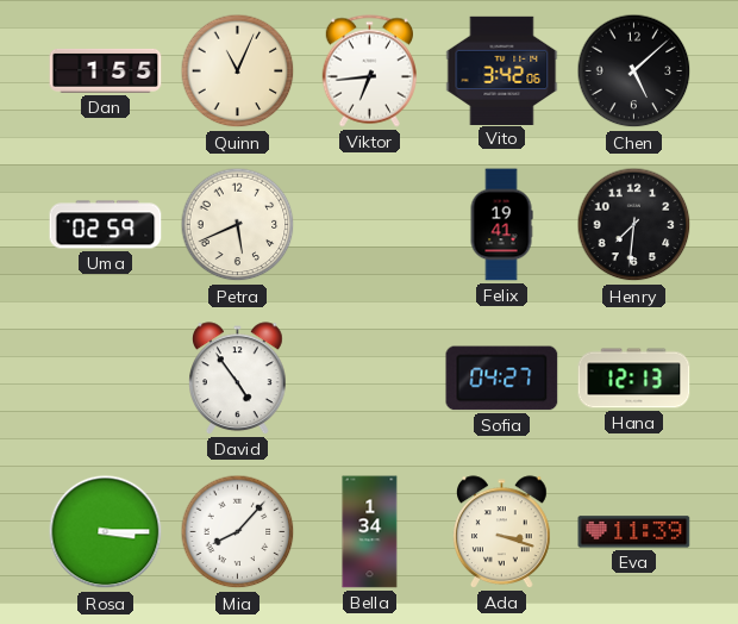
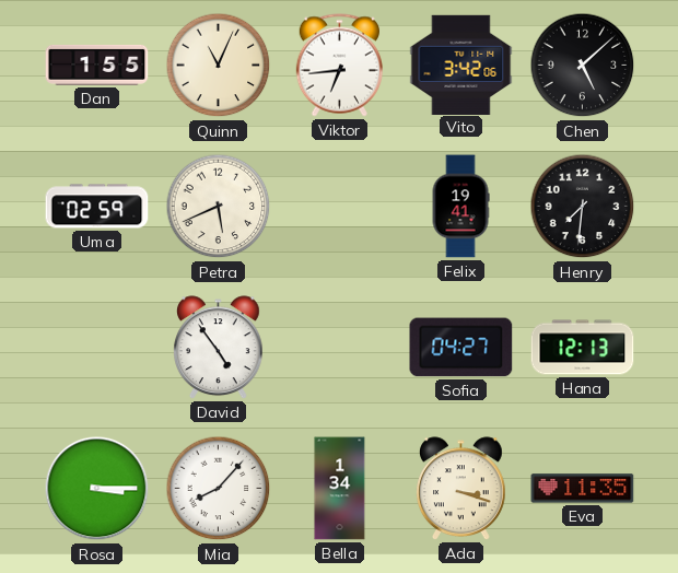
Eva: 11:39 -> 11:35
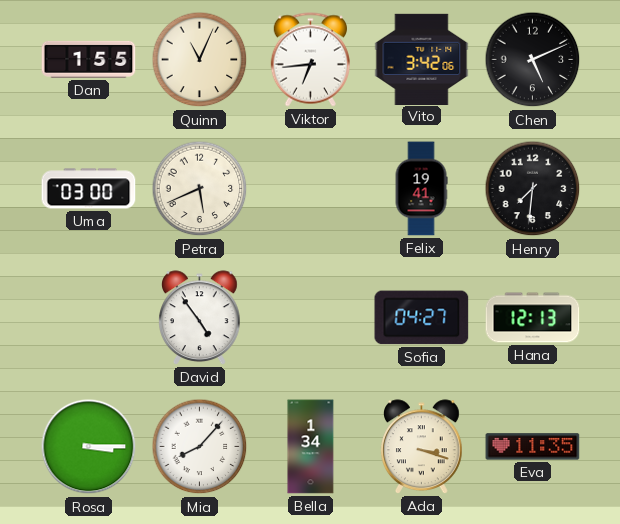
Chen: 5:08 -> 5:11
Uma: 02:59 -> 03:00
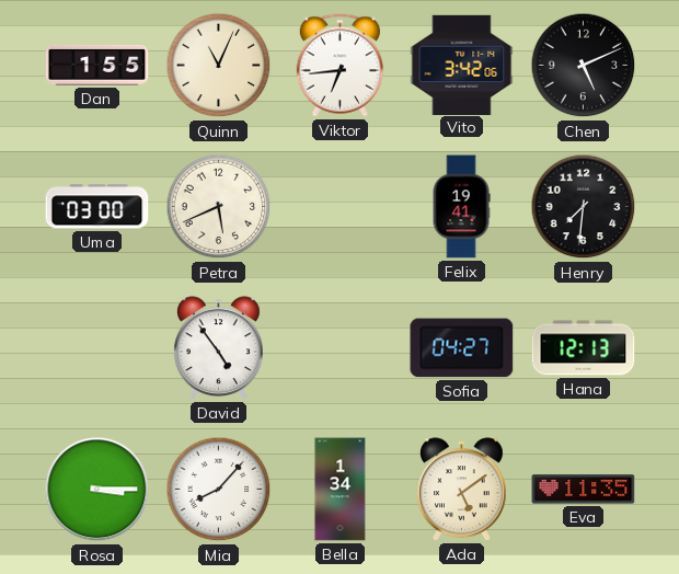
Ada: 3:18 -> 5:09
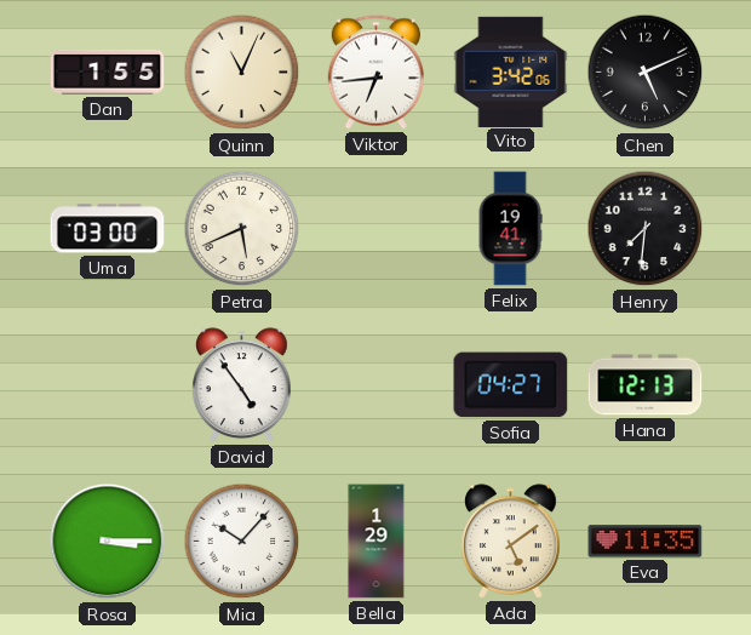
Mia: 8:07 -> 10:07
Bella: 1:34 -> 1:29
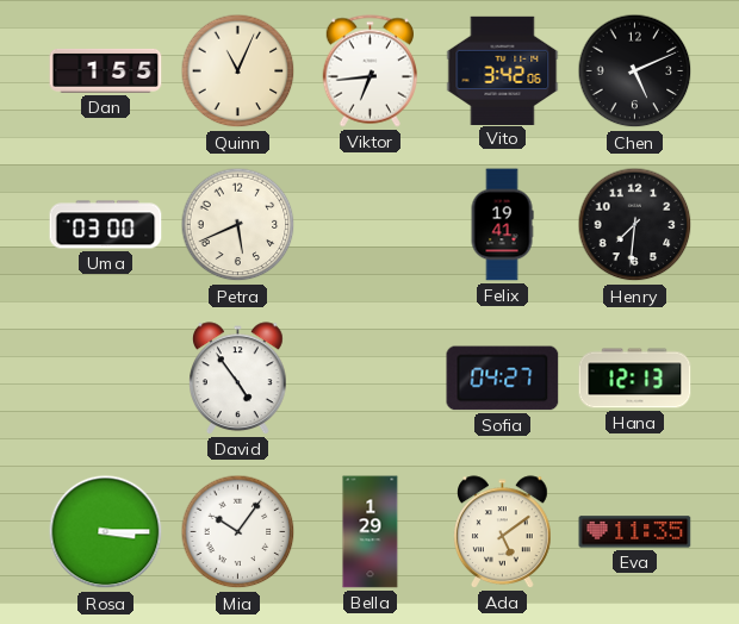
Mia: 10:07 -> 10:06
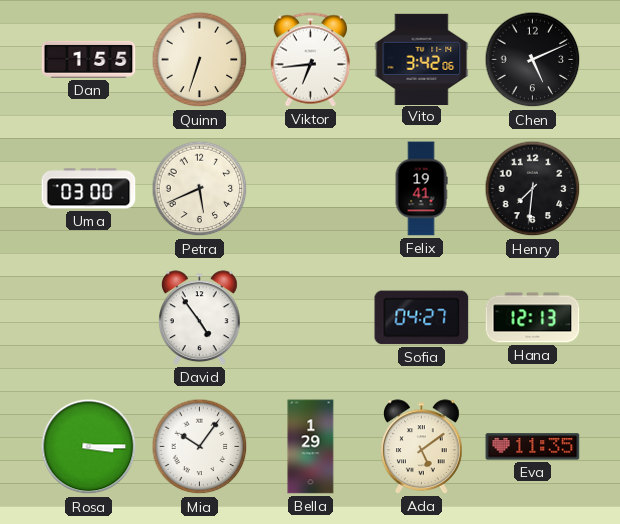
Quinn: 11:04 -> 6:33
